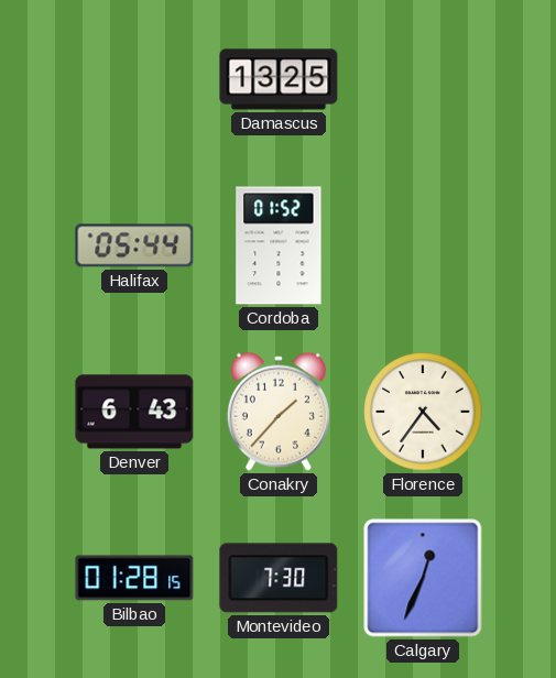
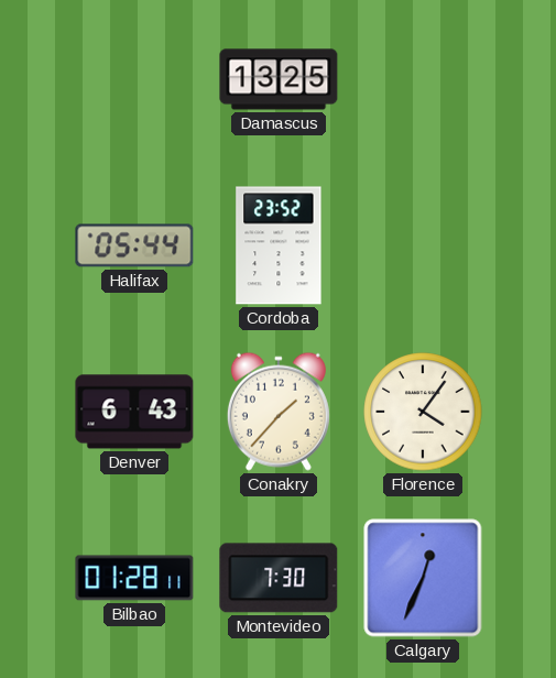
Cordoba: 01:52 -> 23:52
Florence: 4:36 -> 4:06
Bilbao: 01:28:15 -> 01:28:11
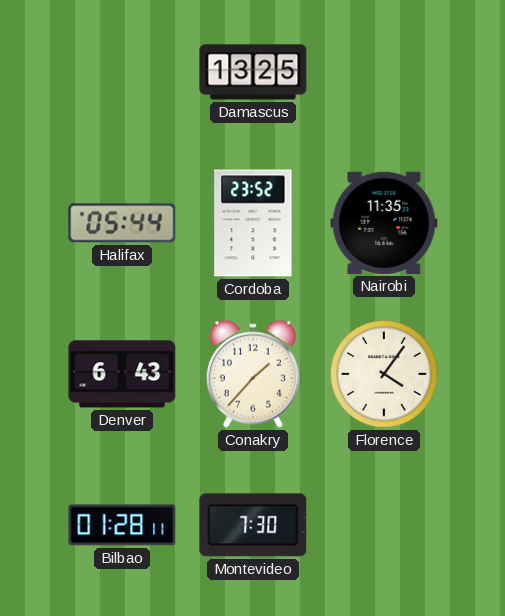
Nairobi: none -> 11:35
Calgary: 12:34 -> none
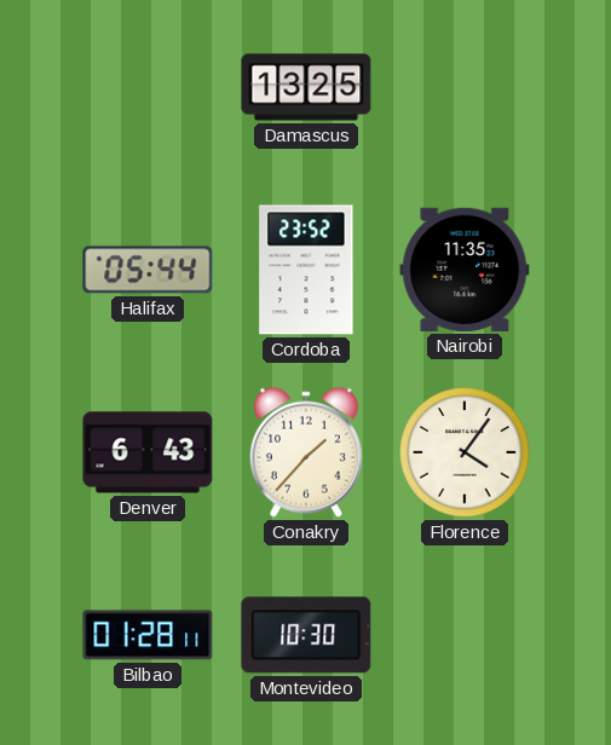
Montevideo: 7:30 -> 10:30
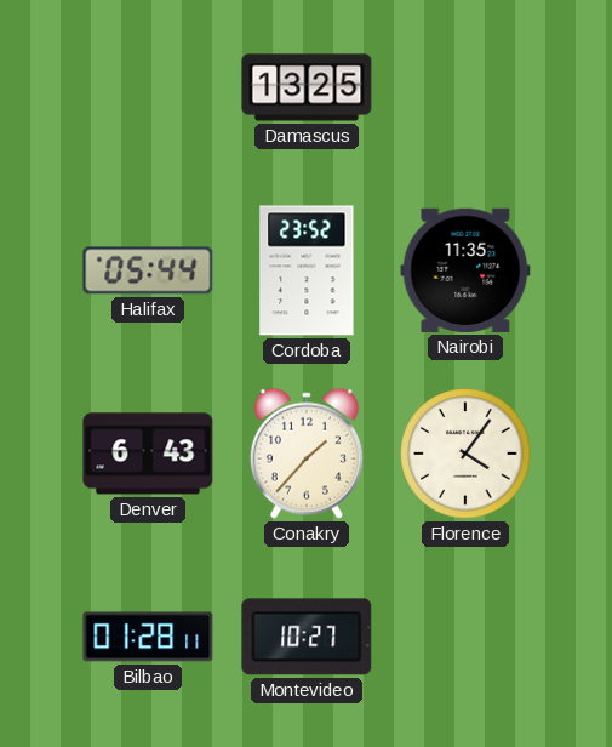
Montevideo: 10:30 -> 10:27
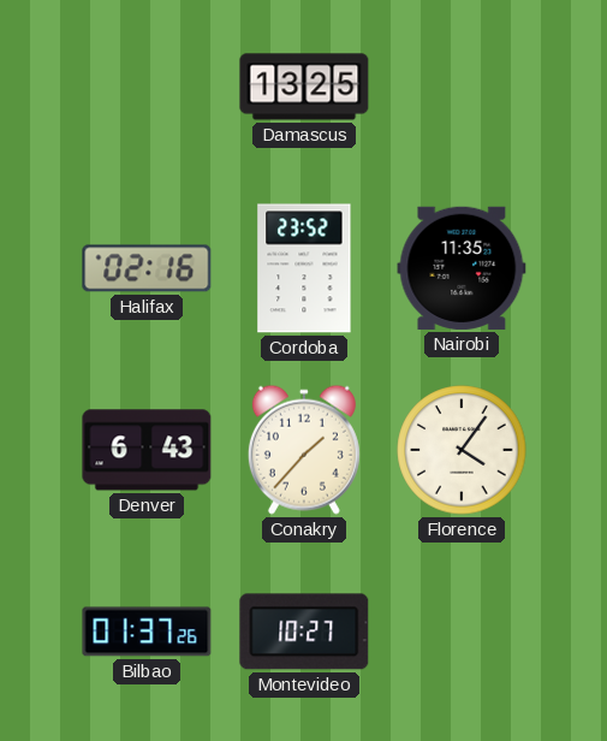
Halifax: 05:44 -> 02:16
Bilbao: 01:28 -> 01:37
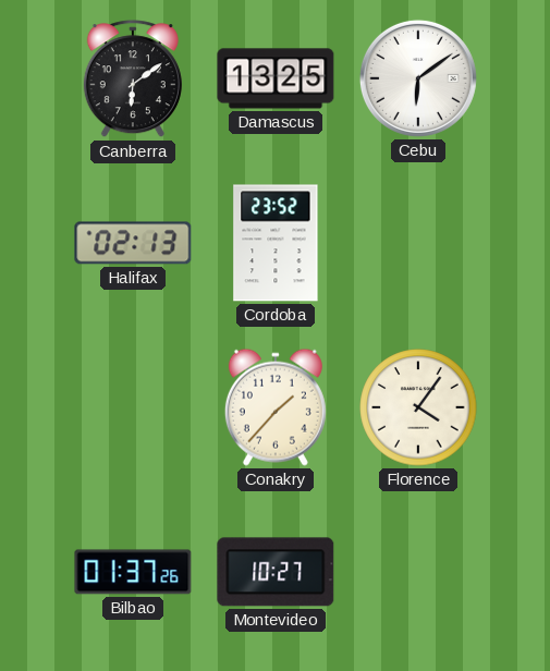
Canberra: none -> 6:09
Cebu: none -> 6:09
Halifax: 02:16 -> 02:13
Nairobi: 11:35 -> none
Denver: 6:43 -> none
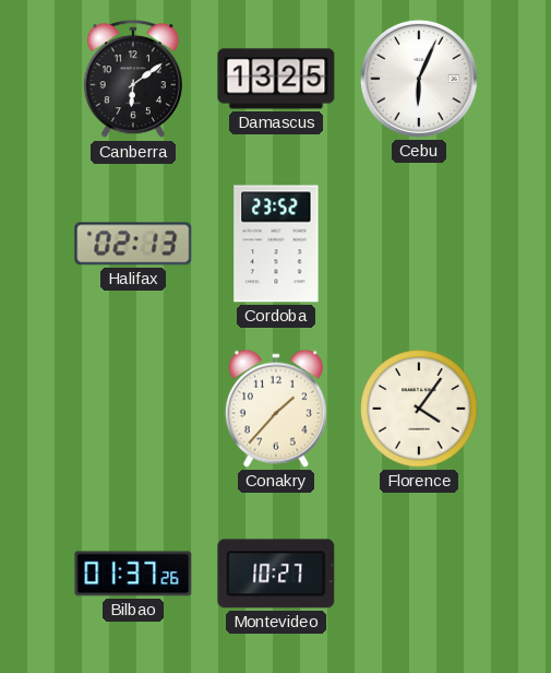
Cebu: 6:09 -> 6:04
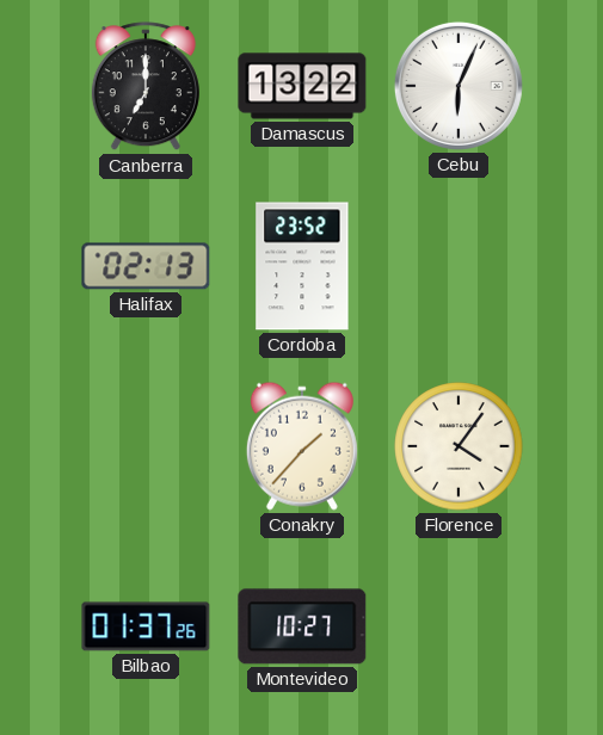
Canberra: 6:09 -> 7:00
Damascus: 13:25 -> 13:22
